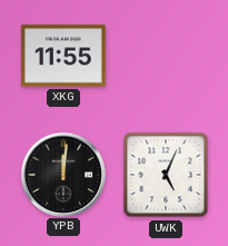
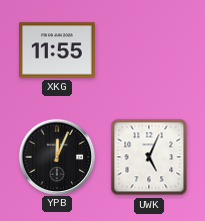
YPB: 12:01 -> 12:04
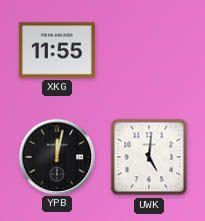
YPB: 12:04 -> 12:02
UWK: 5:04 -> 5:01
